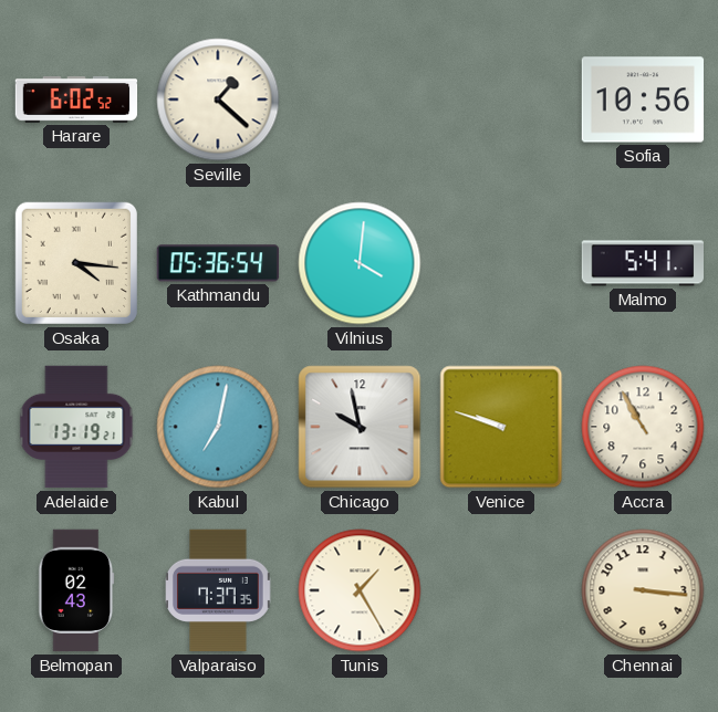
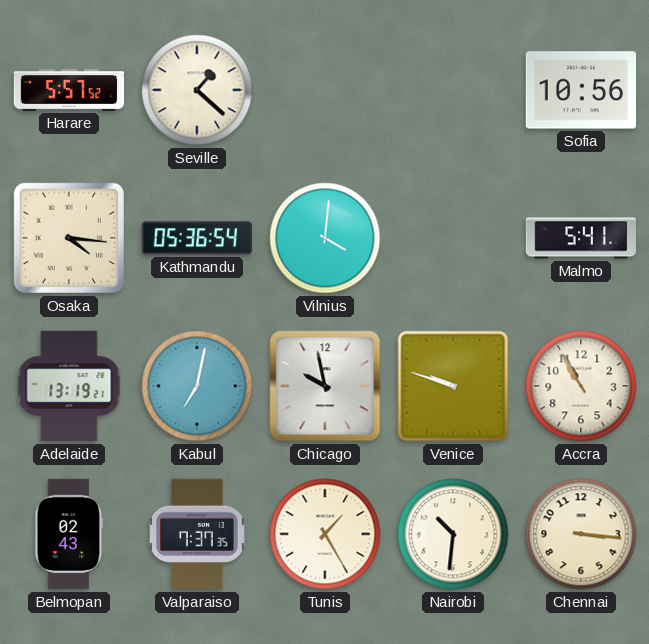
Harare: 6:02 -> 5:57
Nairobi: none -> 10:31
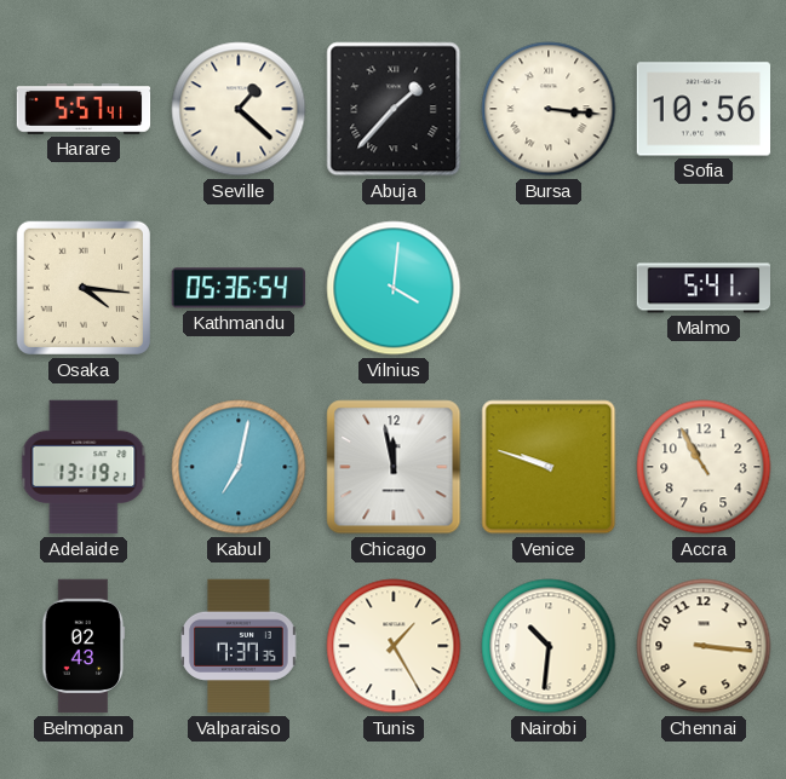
Harare: 5:57:52 -> 5:57:41
Abuja: none -> 1:37
Bursa: none -> 3:16
Chicago: 9:58 -> 11:58
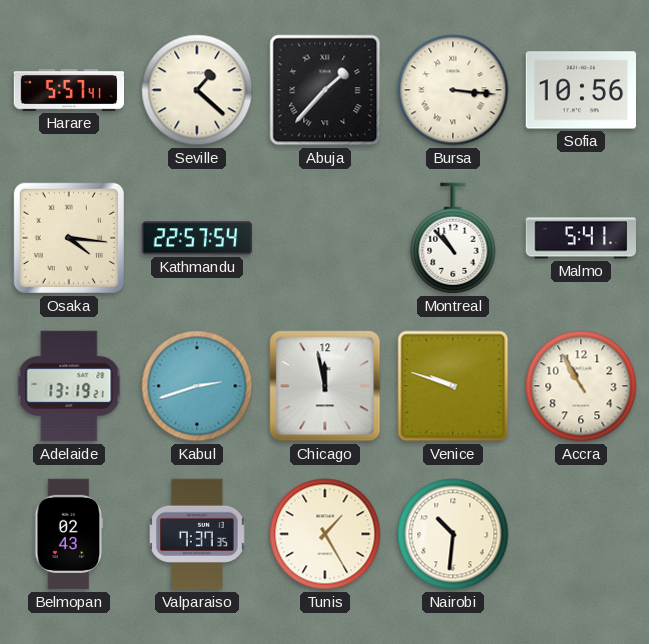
Kathmandu: 05:36 -> 22:57
Vilnius: 4:01 -> none
Montreal: none -> 10:53
Kabul: 7:02 -> 2:42
Chennai: 3:16 -> none
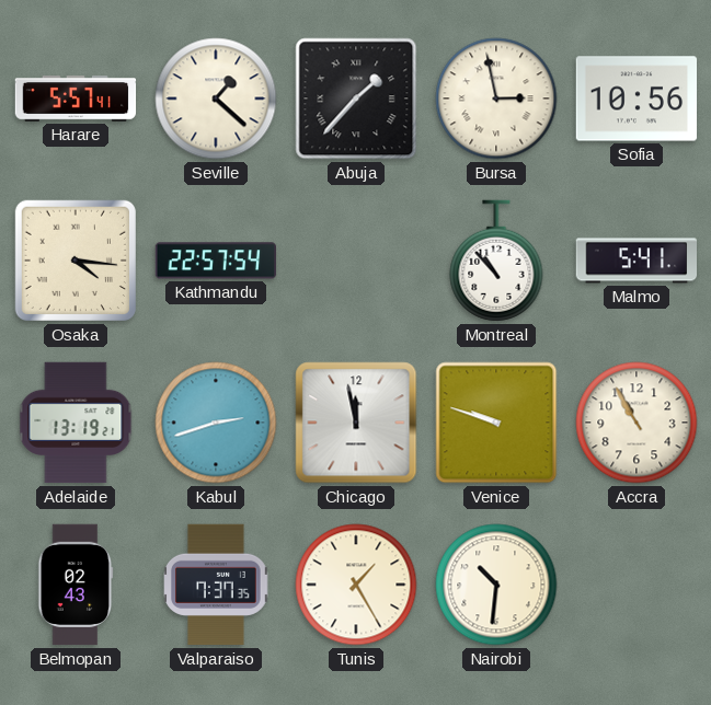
Bursa: 3:16 -> 2:58
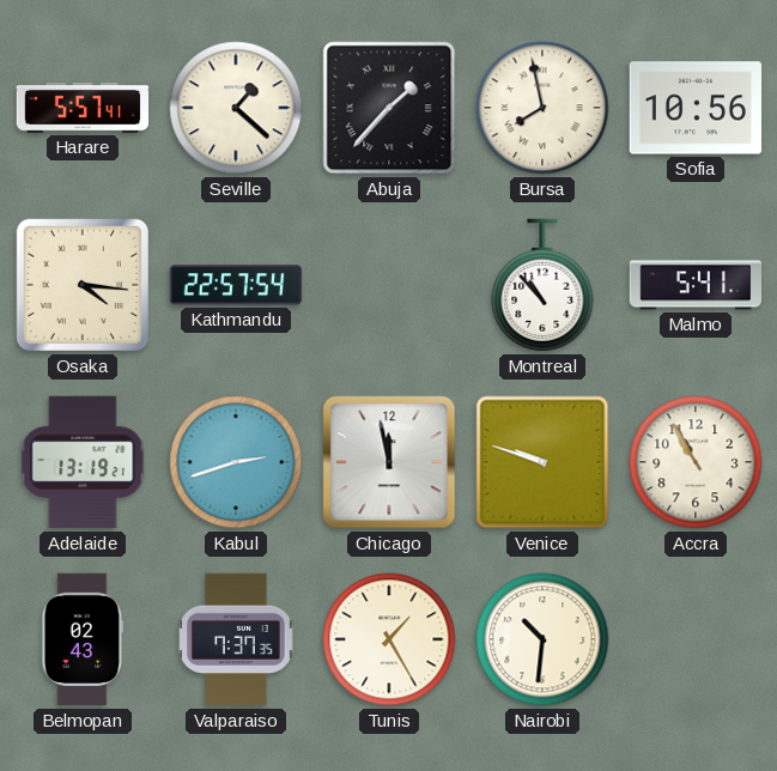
Bursa: 2:58 -> 7:58
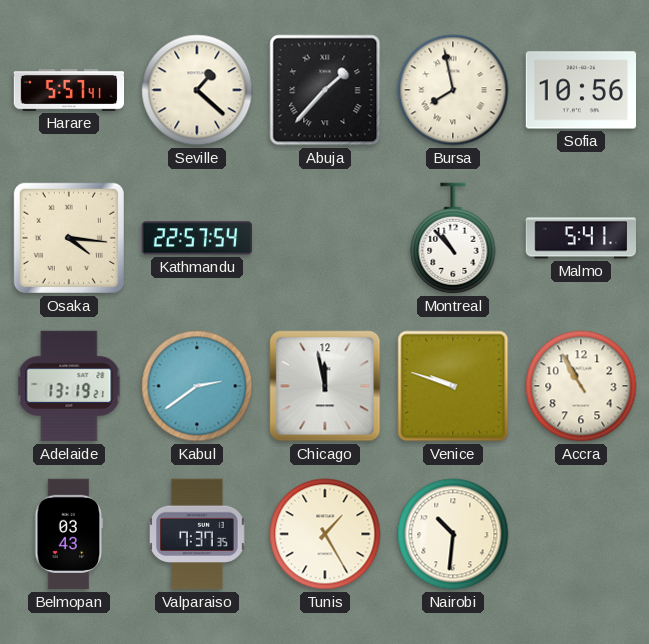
Kabul: 2:42 -> 2:39
Belmopan: 02:43 -> 03:43
